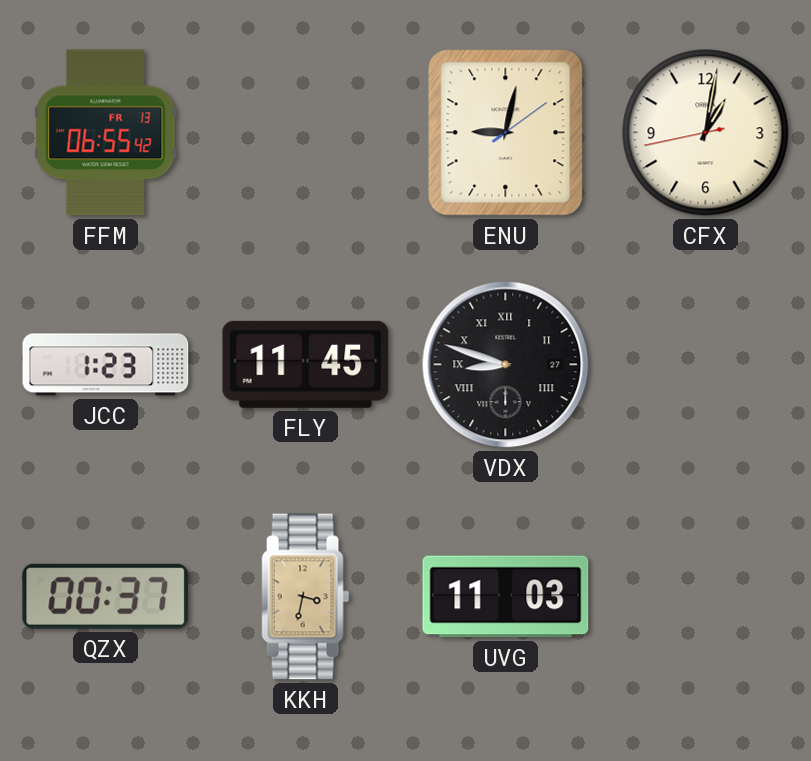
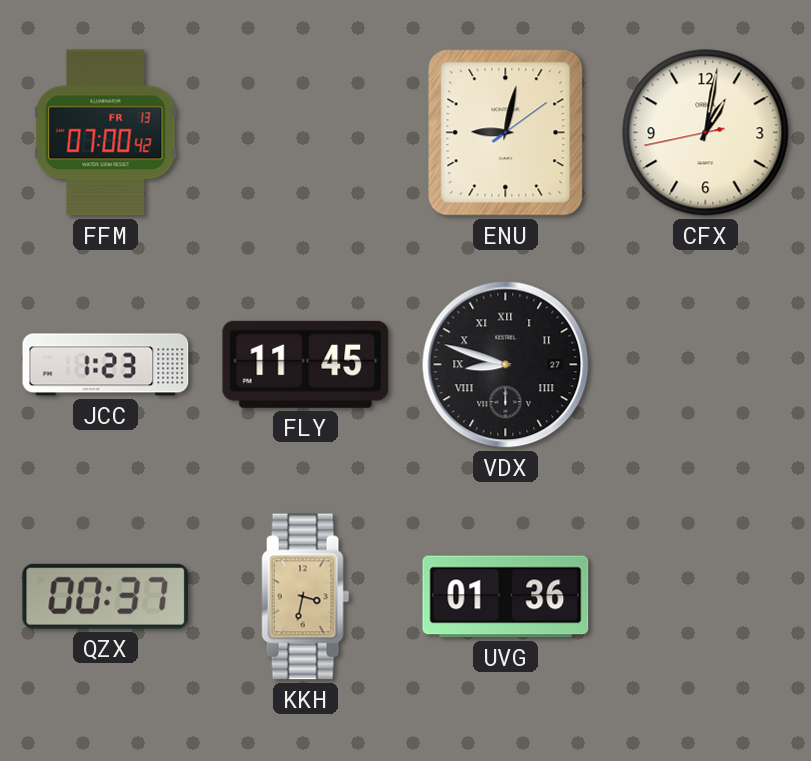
FFM: 06:55 -> 07:00
UVG: 11:03 -> 01:36
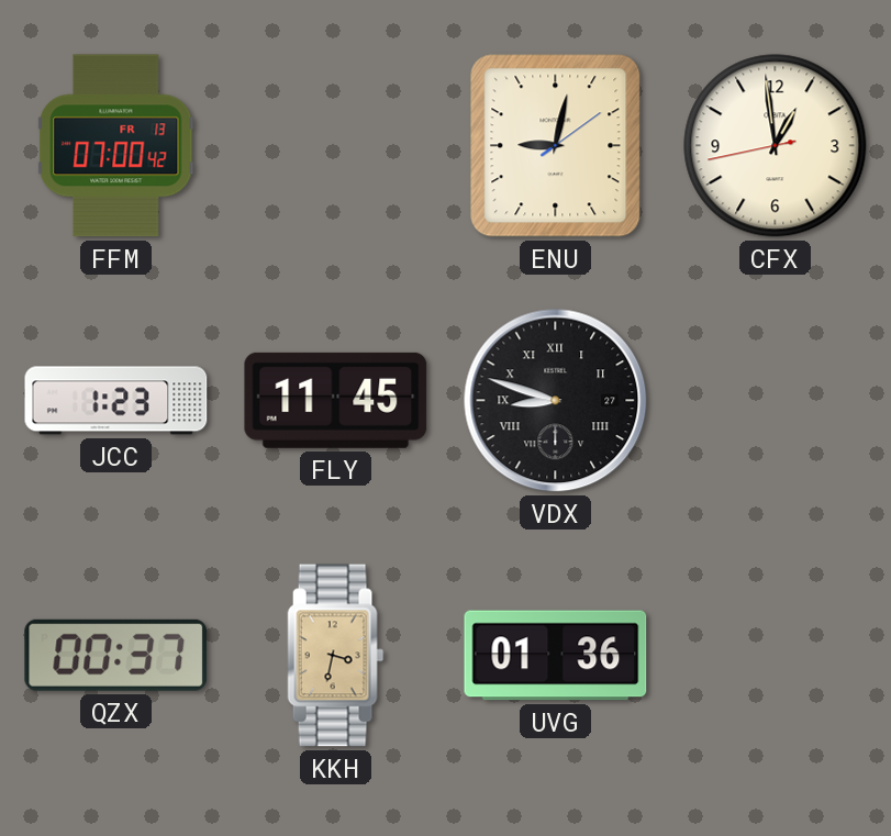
CFX: 1:01 -> 12:58
